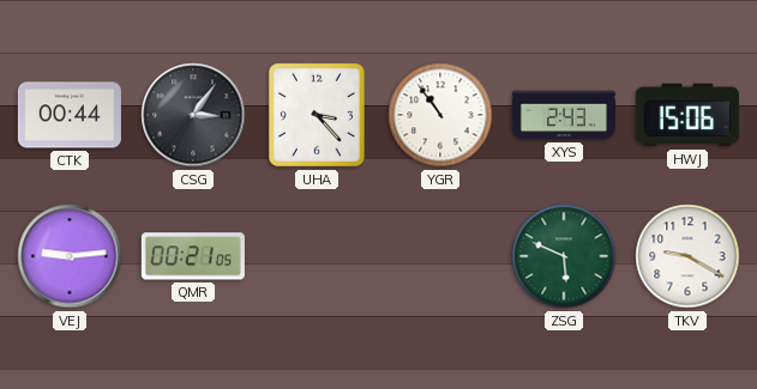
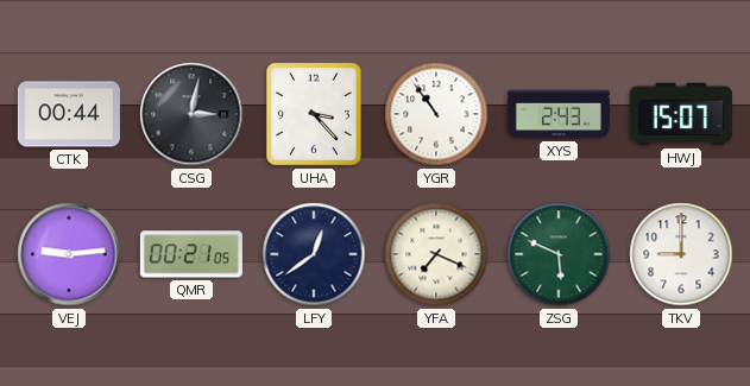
CSG: 3:06 -> 3:02
HWJ: 15:06 -> 15:07
LFY: none -> 12:39
YFA: none -> 7:19
TKV: 9:20 -> 9:00
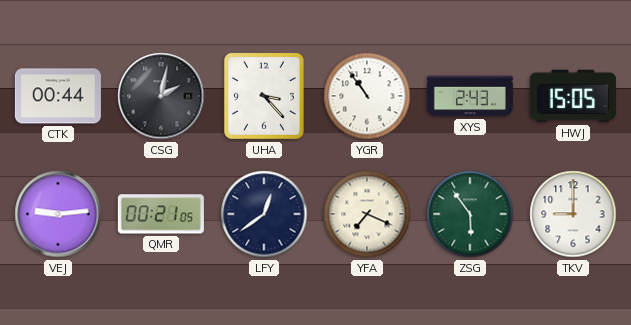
CSG: 3:02 -> 2:02
HWJ: 15:07 -> 15:05
ZSG: 5:49 -> 5:54
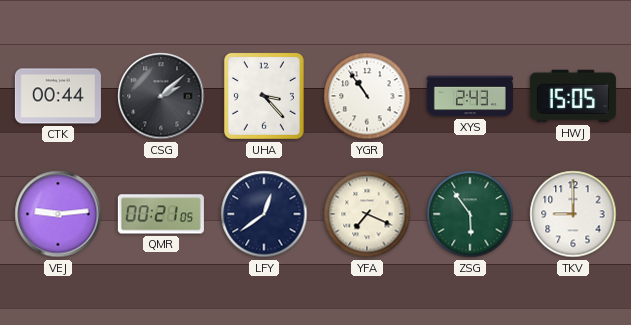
CSG: 2:02 -> 2:08
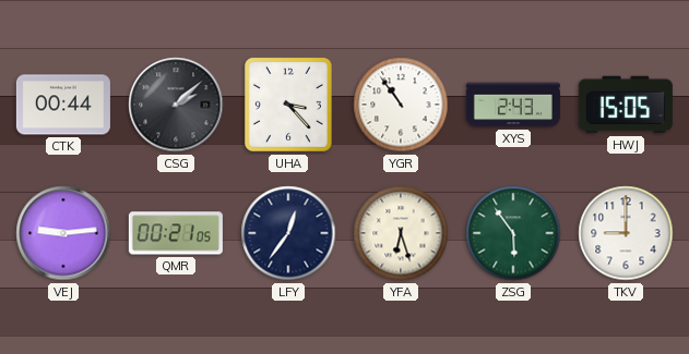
LFY: 12:39 -> 12:36
YFA: 7:19 -> 6:27
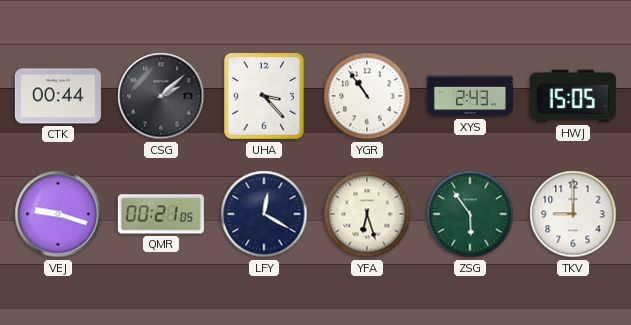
VEJ: 9:14 -> 9:18
LFY: 12:36 -> 12:20
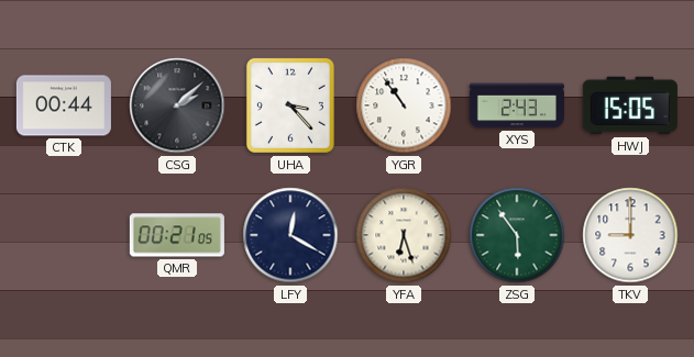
VEJ: 9:18 -> none
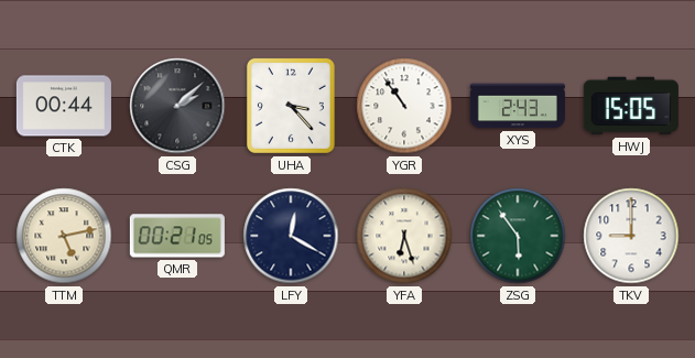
TTM: none -> 5:13
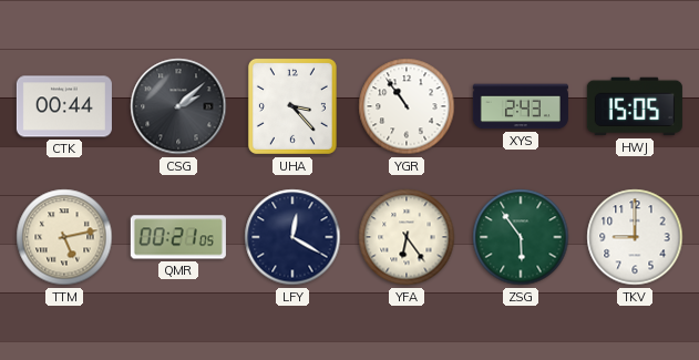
YFA: 6:27 -> 6:24
